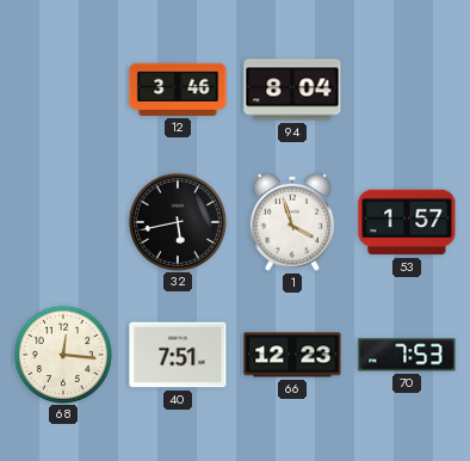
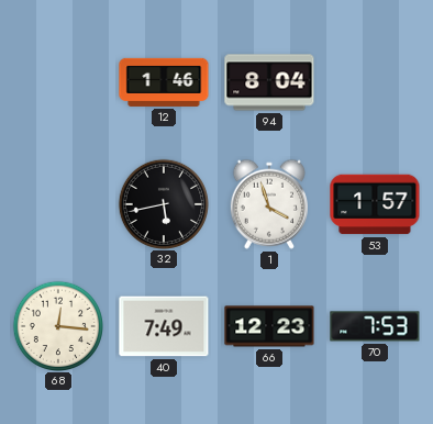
12: 3:46 -> 1:46
40: 7:51 -> 7:49
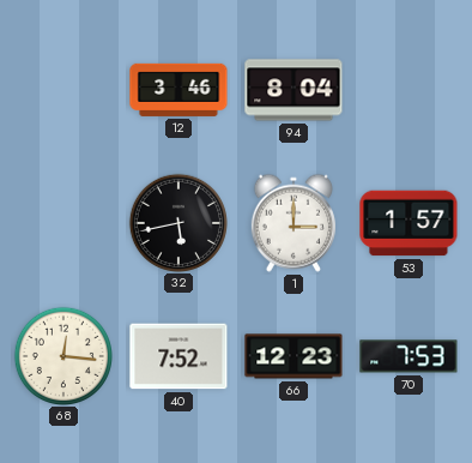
12: 1:46 -> 3:46
1: 3:57 -> 3:00
40: 7:49 -> 7:52
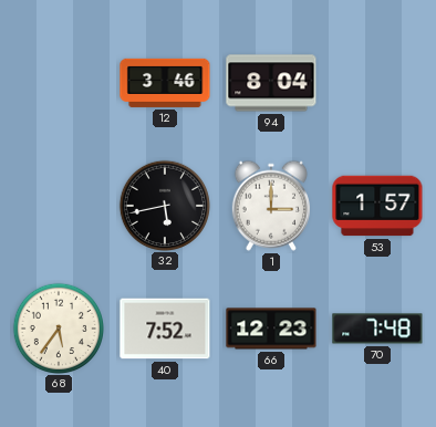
68: 12:16 -> 5:36
70: 7:53 -> 7:48
